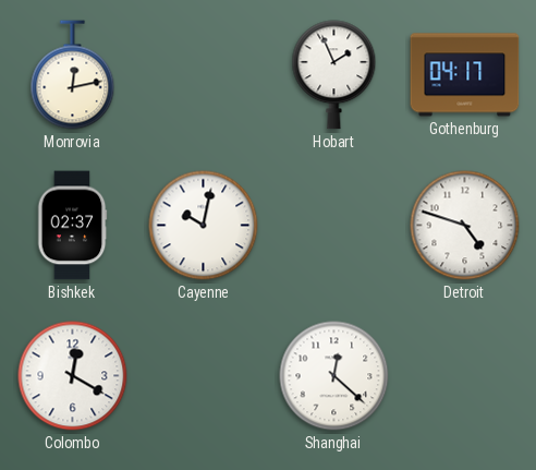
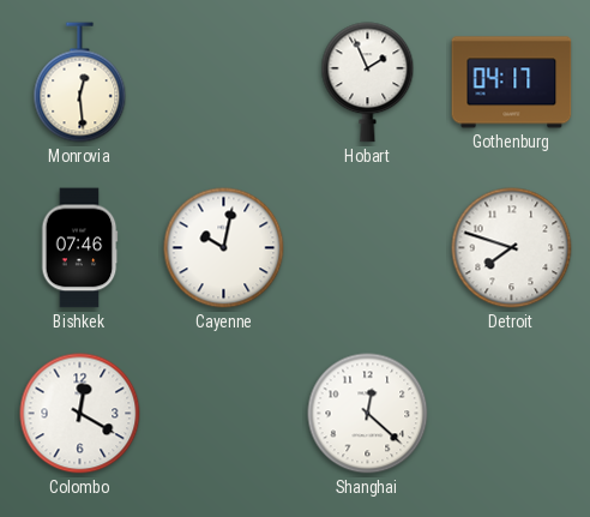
Monrovia: 12:13 -> 12:29
Bishkek: 02:37 -> 07:46
Detroit: 4:48 -> 7:48
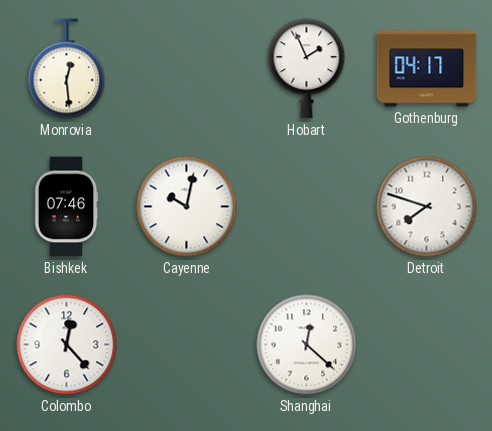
Colombo: 12:20 -> 12:23
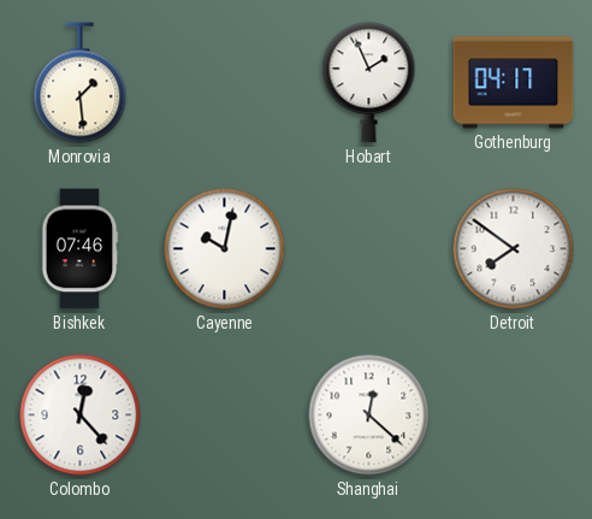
Monrovia: 12:29 -> 1:29
Detroit: 7:48 -> 7:51
